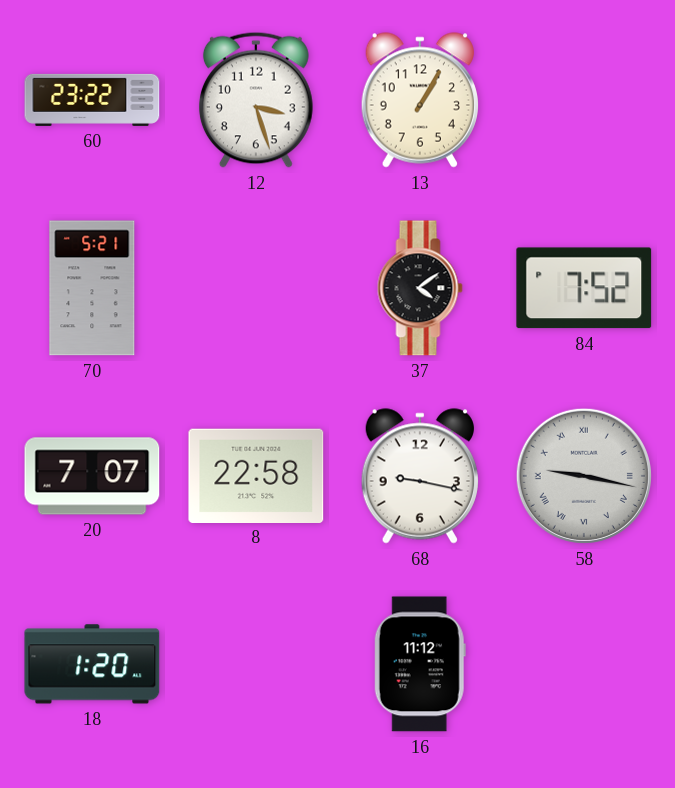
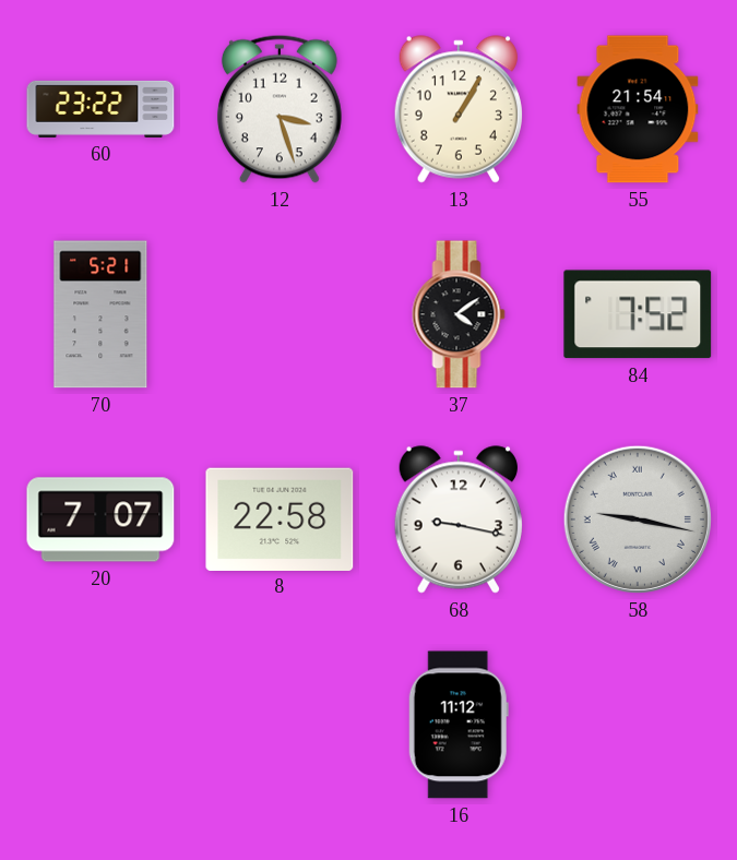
55: none -> 21:54
18: 1:20 -> none
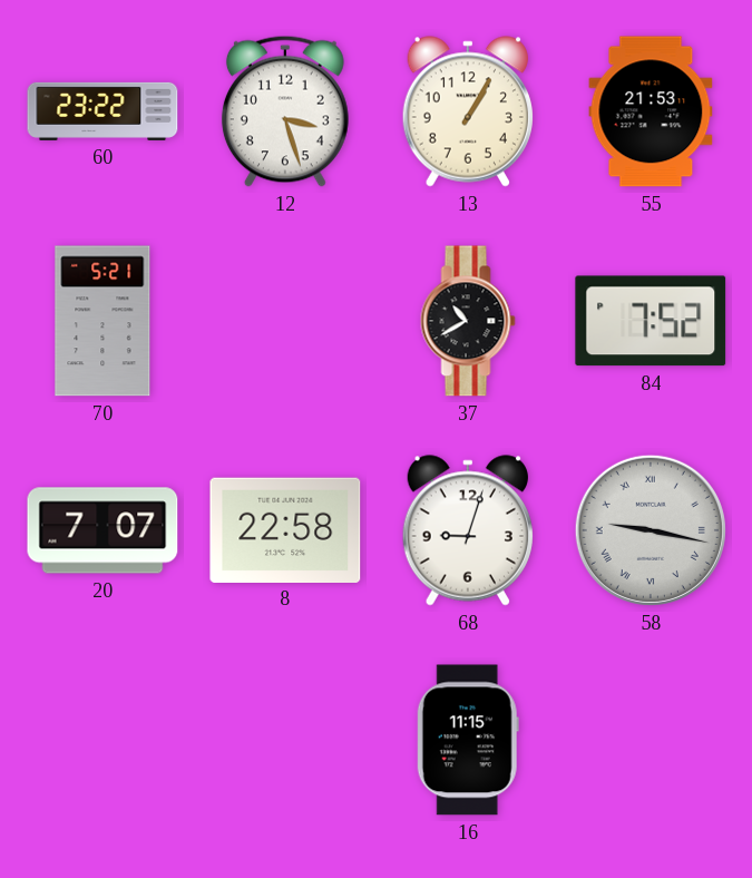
55: 21:54 -> 21:53
37: 4:09 -> 10:40
68: 9:17 -> 9:03
16: 11:12 -> 11:15
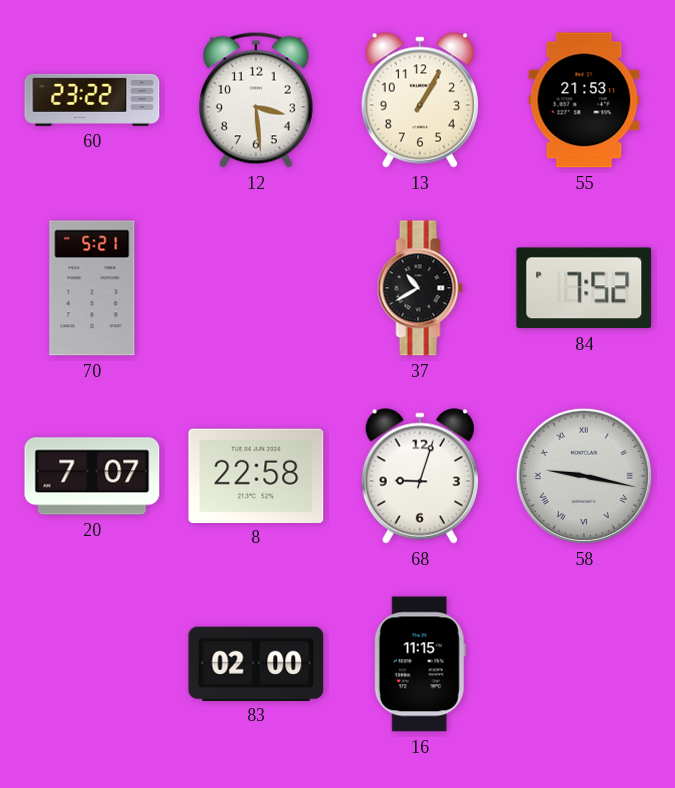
12: 3:27 -> 3:29
83: none -> 02:00
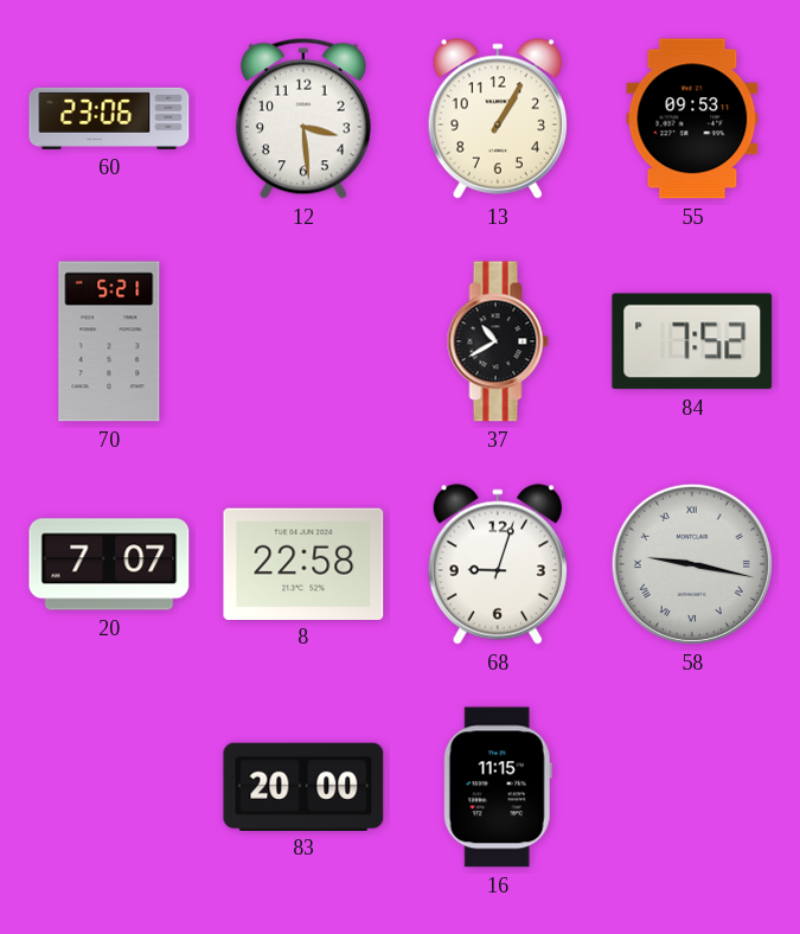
60: 23:22 -> 23:06
55: 21:53 -> 09:53
83: 02:00 -> 20:00
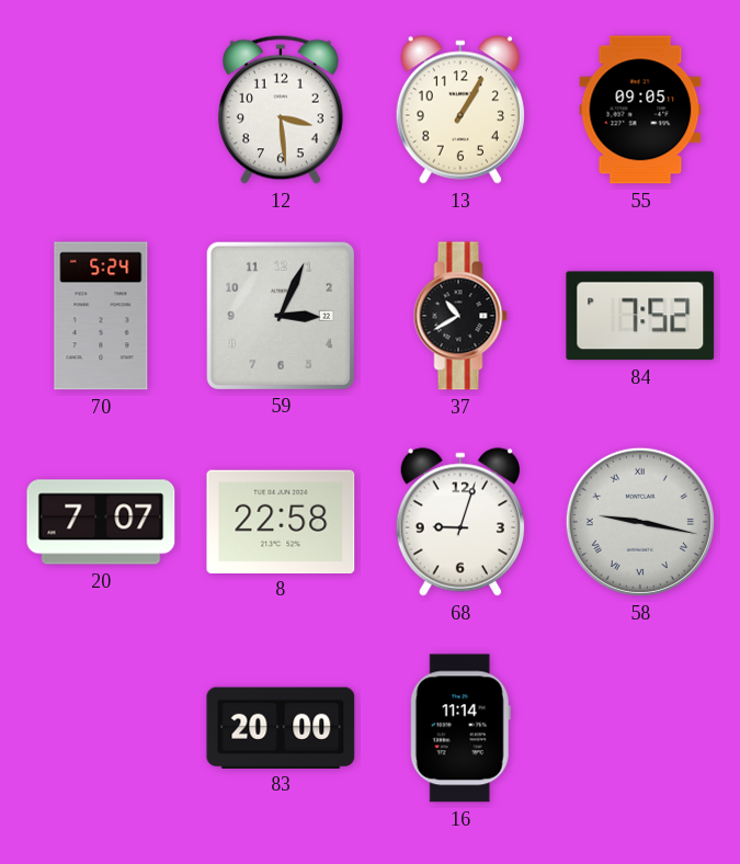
60: 23:06 -> none
55: 09:53 -> 09:05
70: 5:21 -> 5:24
59: none -> 3:04
16: 11:15 -> 11:14
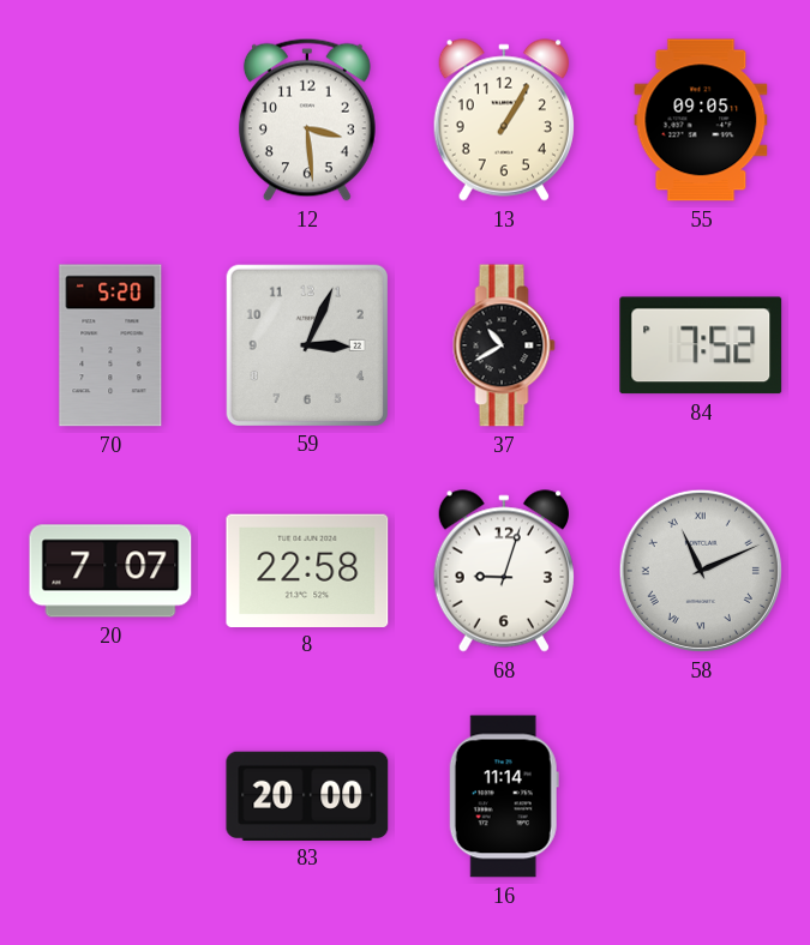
70: 5:24 -> 5:20
58: 9:17 -> 11:11
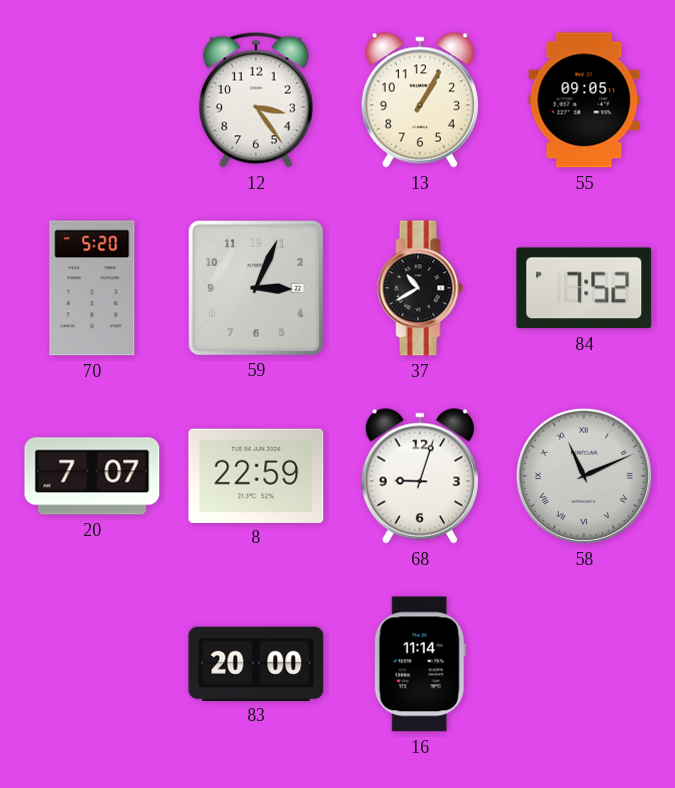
12: 3:29 -> 3:24
8: 22:58 -> 22:59
